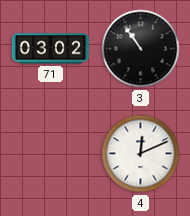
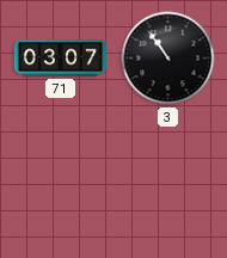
71: 03:02 -> 03:07
4: 12:11 -> none
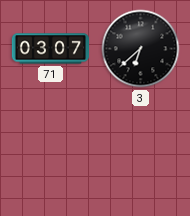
3: 10:54 -> 6:38
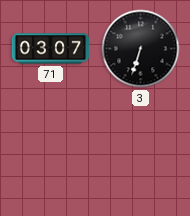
3: 6:38 -> 6:33
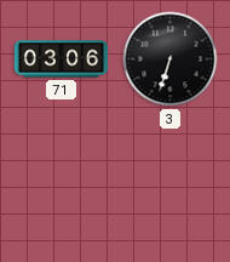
71: 03:07 -> 03:06
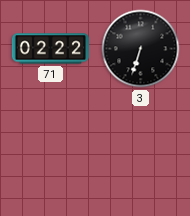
71: 03:06 -> 02:22
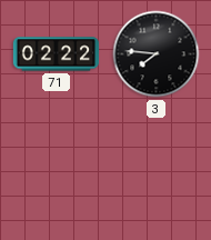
3: 6:33 -> 7:46
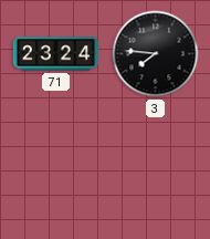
71: 02:22 -> 23:24
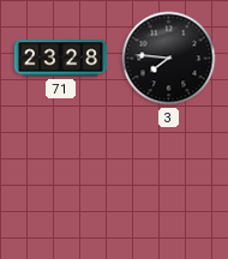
71: 23:24 -> 23:28
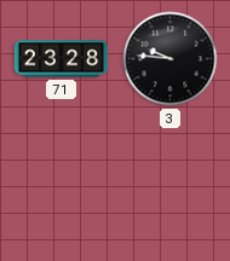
3: 7:46 -> 9:46
